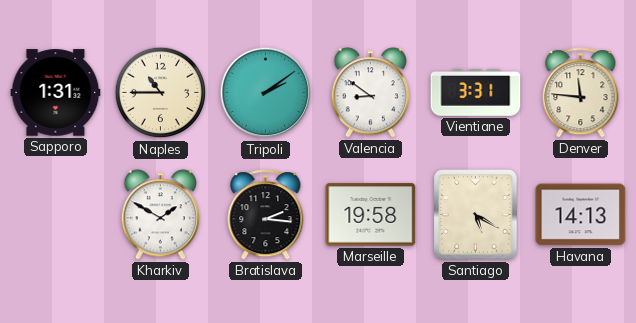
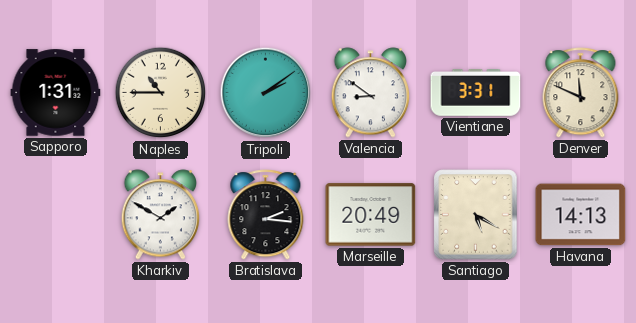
Denver: 11:46 -> 11:49
Marseille: 19:58 -> 20:49
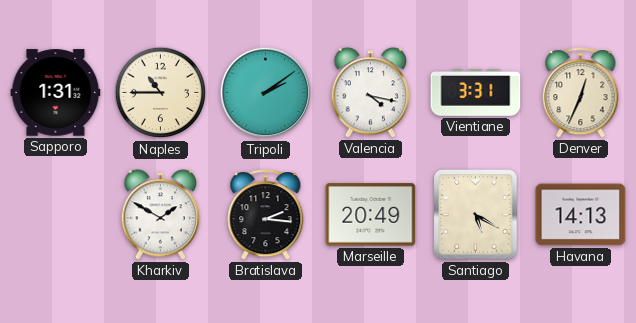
Valencia: 8:51 -> 4:17
Denver: 11:49 -> 12:34
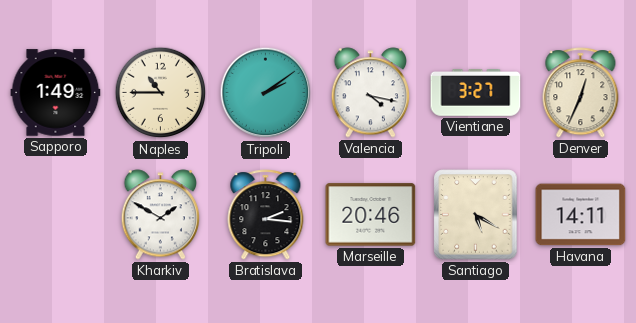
Sapporo: 1:31 -> 1:49
Vientiane: 3:31 -> 3:27
Marseille: 20:49 -> 20:46
Havana: 14:13 -> 14:11
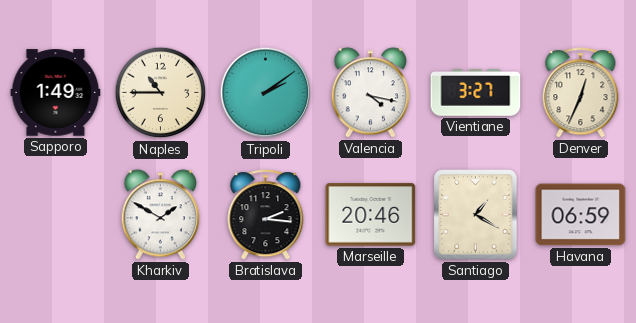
Santiago: 5:20 -> 1:20
Havana: 14:11 -> 06:59
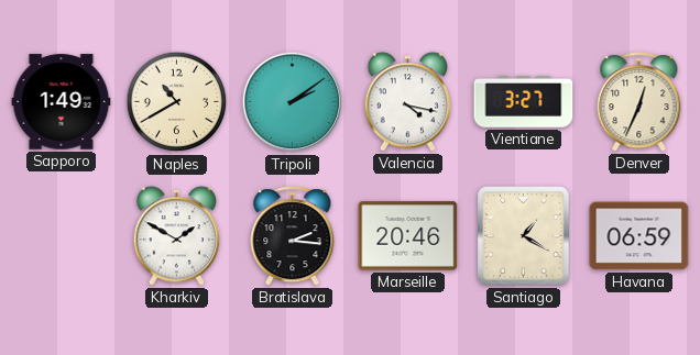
Naples: 10:45 -> 10:40
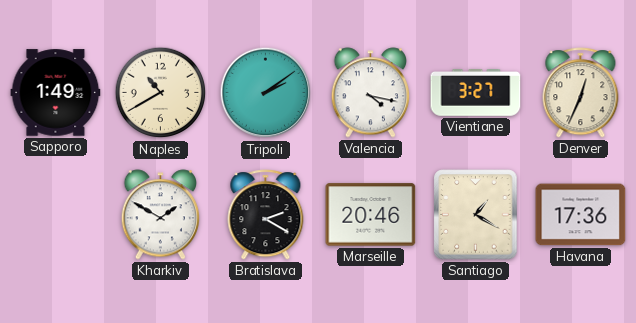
Bratislava: 2:16 -> 2:20
Havana: 06:59 -> 17:36
